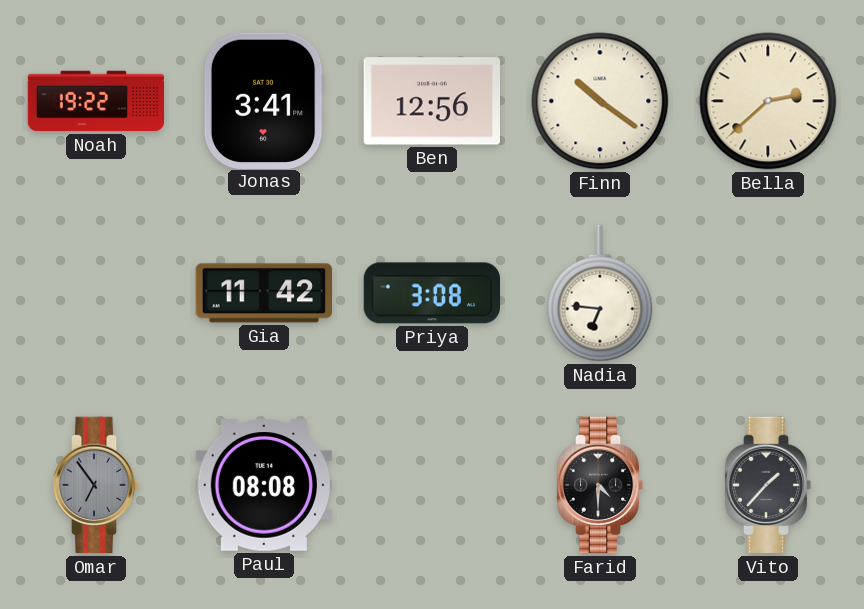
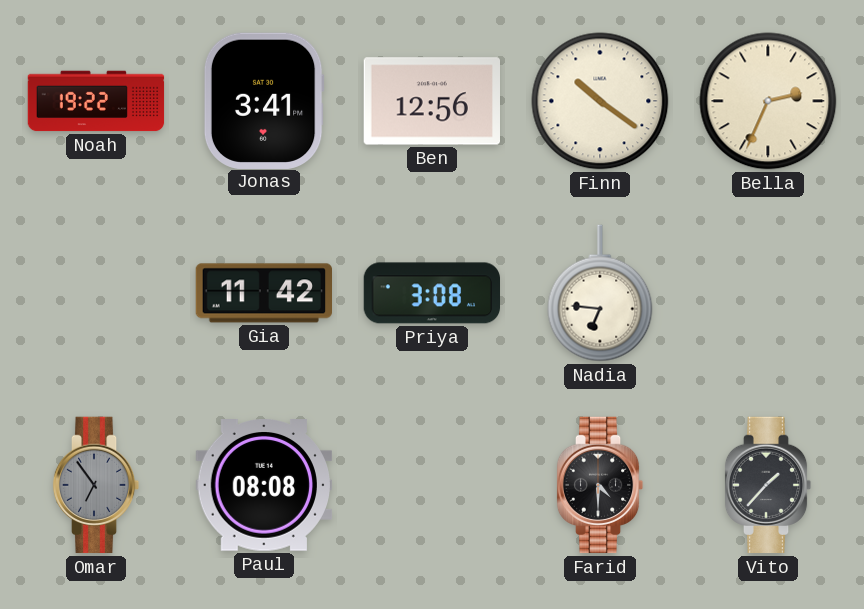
Bella: 2:38 -> 2:34
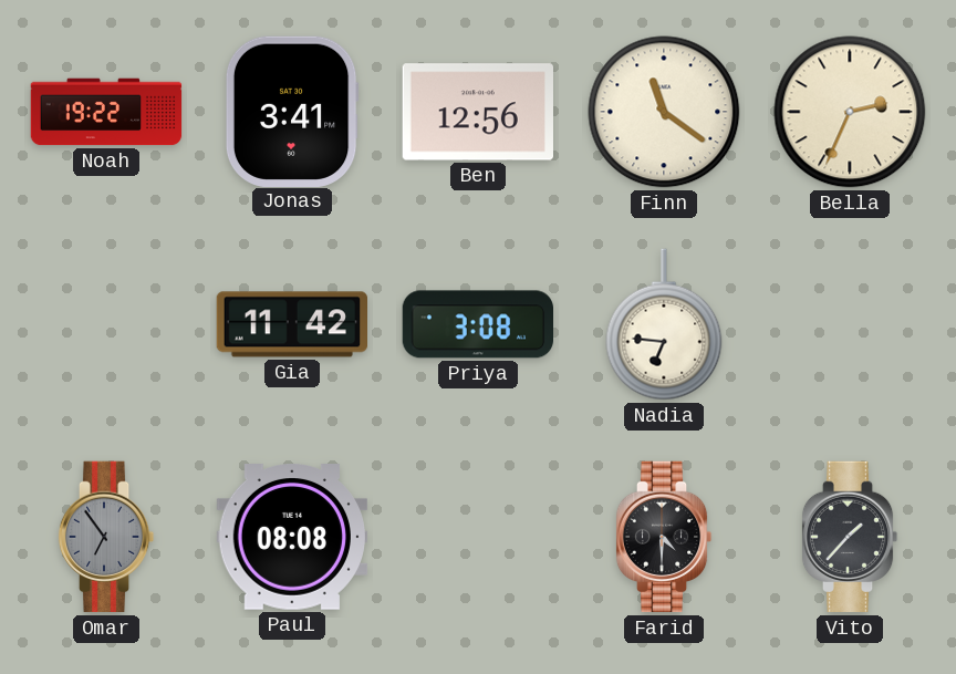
Finn: 10:21 -> 11:21
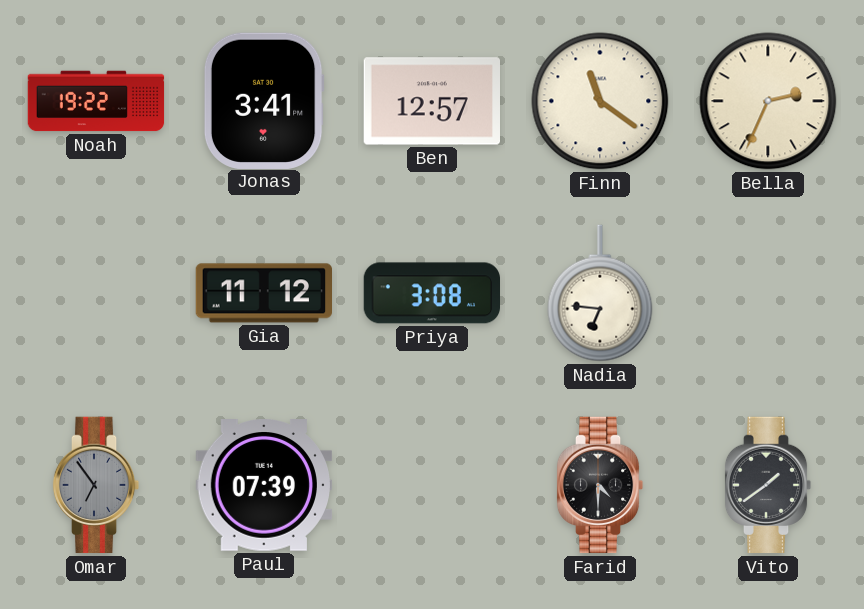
Ben: 12:56 -> 12:57
Gia: 11:42 -> 11:12
Paul: 08:08 -> 07:39
Vito: 1:37 -> 1:39
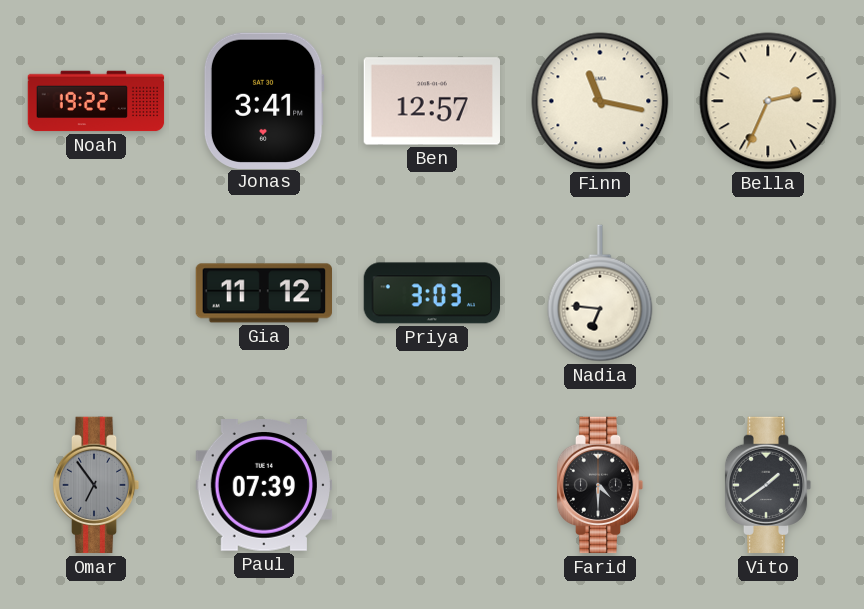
Finn: 11:21 -> 11:17
Priya: 3:08 -> 3:03
